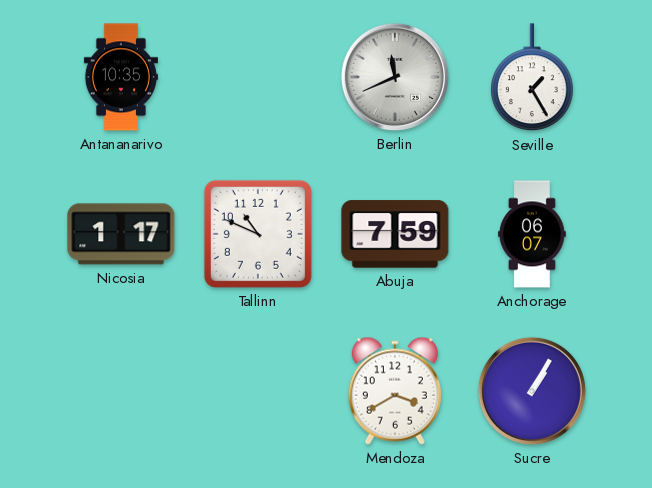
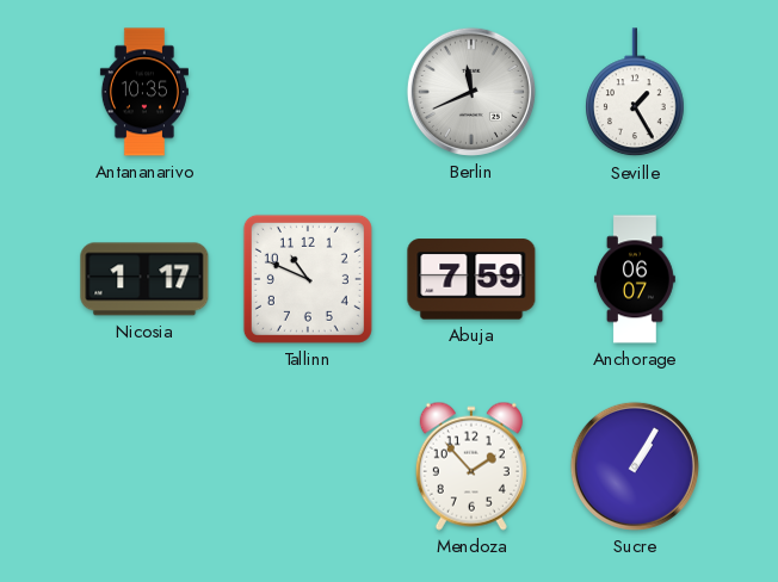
Mendoza: 3:40 -> 1:53
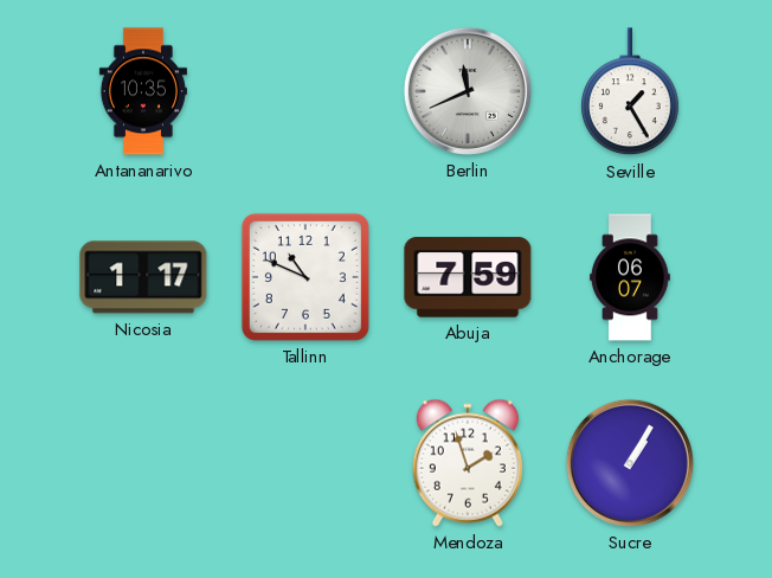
Mendoza: 1:53 -> 1:57
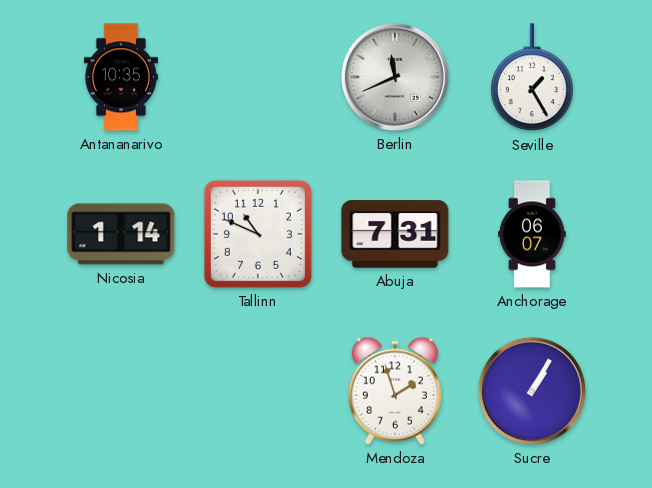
Nicosia: 1:17 -> 1:14
Abuja: 7:59 -> 7:31
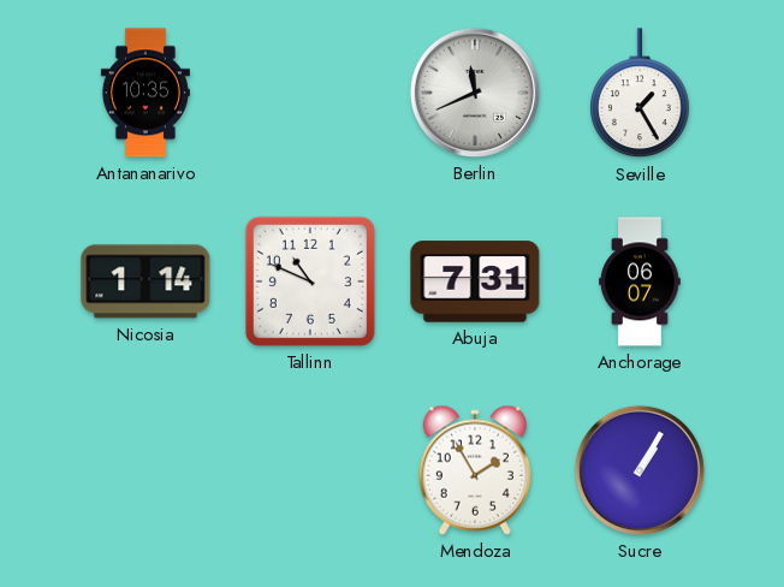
Mendoza: 1:57 -> 1:55
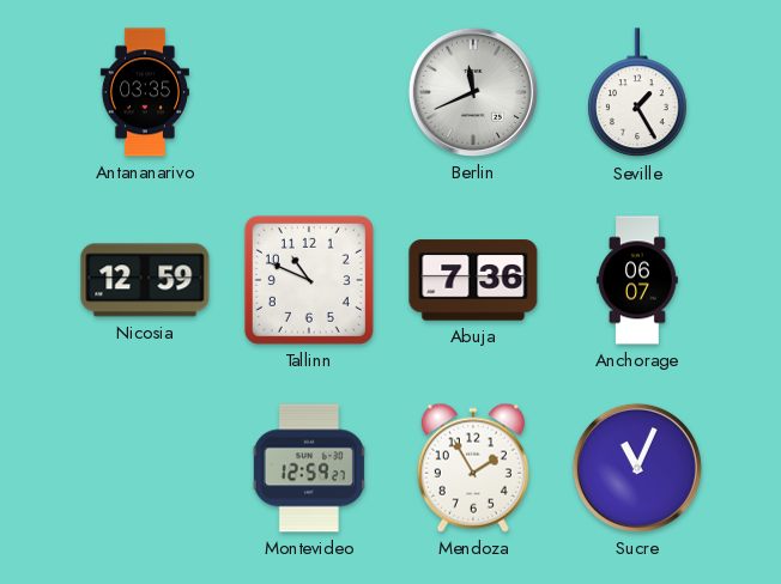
Antananarivo: 10:35 -> 03:35
Nicosia: 1:14 -> 12:59
Abuja: 7:31 -> 7:36
Montevideo: none -> 12:59
Sucre: 1:05 -> 11:04
